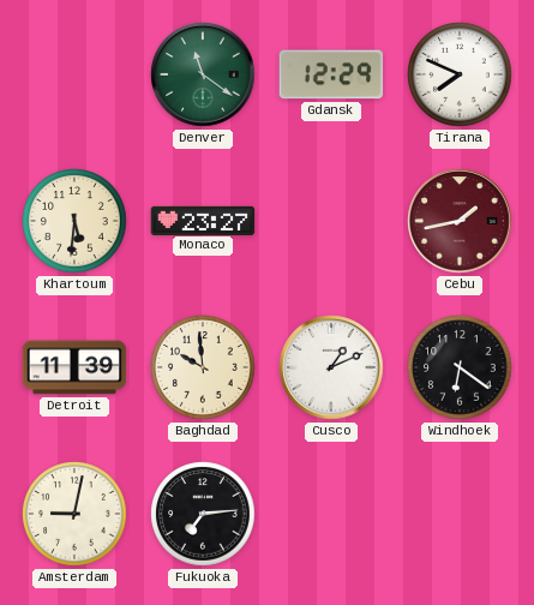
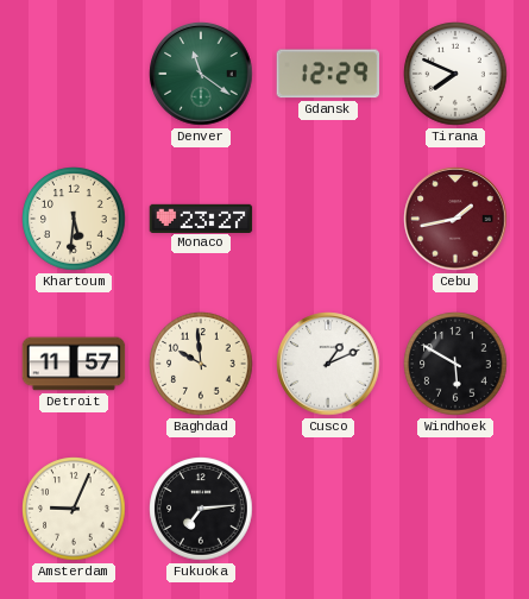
Detroit: 11:39 -> 11:57
Windhoek: 6:21 -> 5:50
Amsterdam: 9:02 -> 9:04
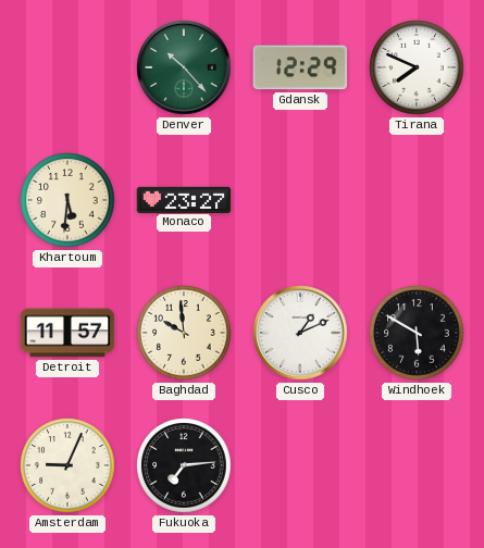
Denver: 11:21 -> 10:23
Cebu: 1:43 -> none
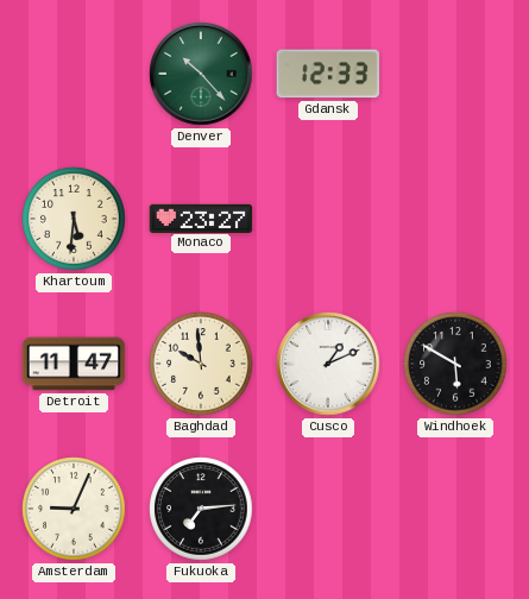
Gdansk: 12:29 -> 12:33
Tirana: 7:49 -> none
Detroit: 11:57 -> 11:47
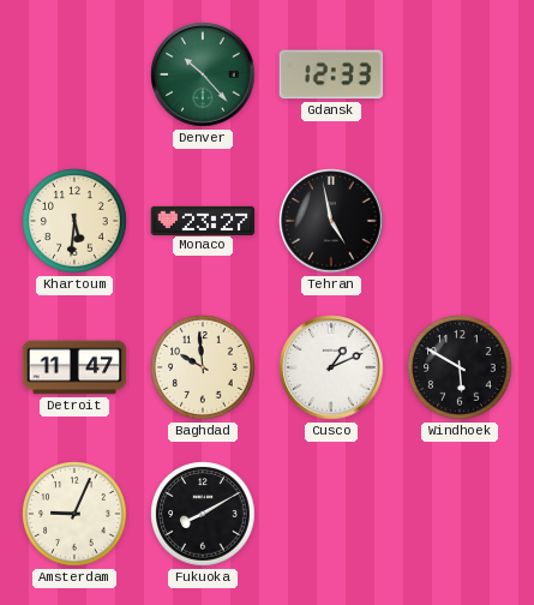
Tehran: none -> 4:58
Fukuoka: 7:14 -> 8:10
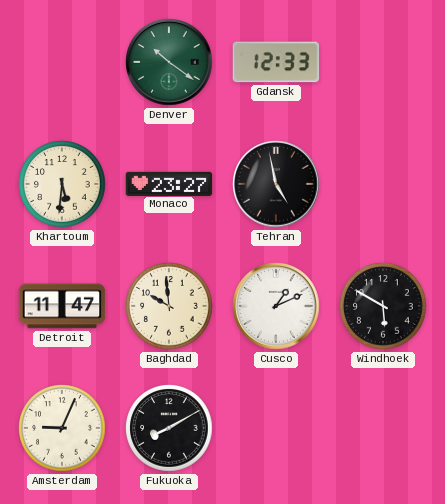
Denver: 10:23 -> 10:21
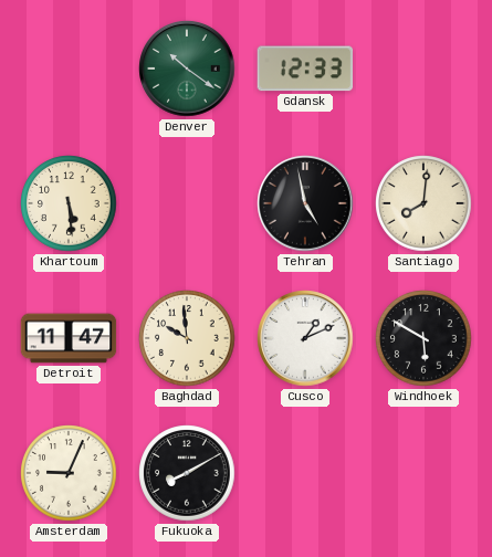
Khartoum: 5:31 -> 5:29
Monaco: 23:27 -> none
Santiago: none -> 8:01
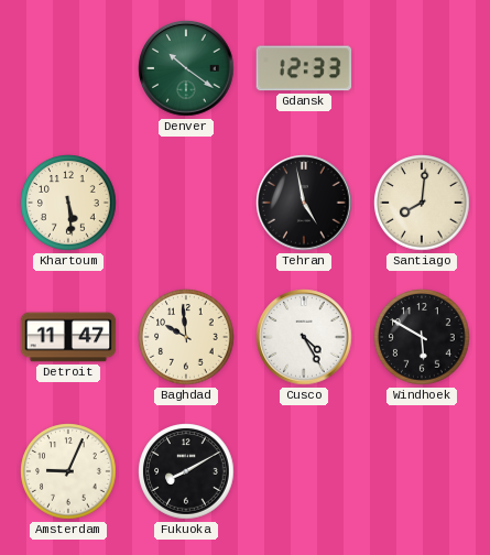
Cusco: 1:11 -> 4:25
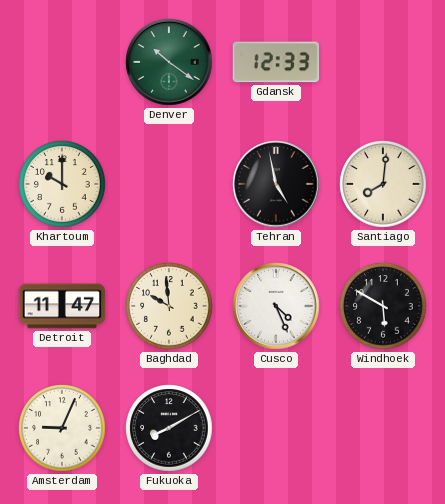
Khartoum: 5:29 -> 10:00
Cusco: 4:25 -> 4:26
